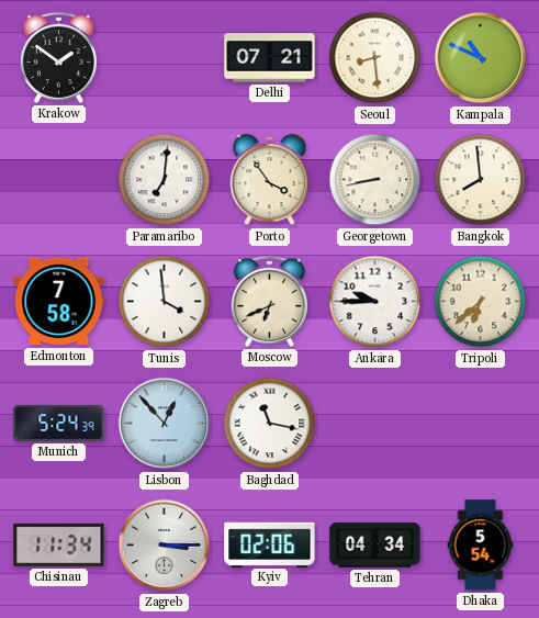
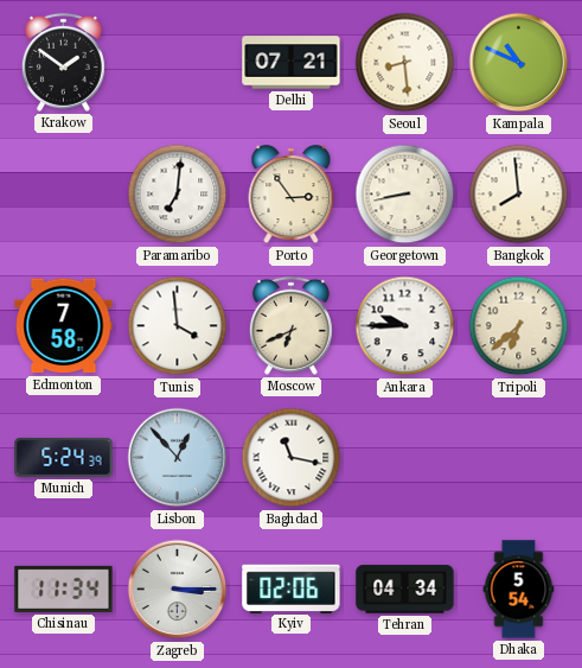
Porto: 3:54 -> 2:54
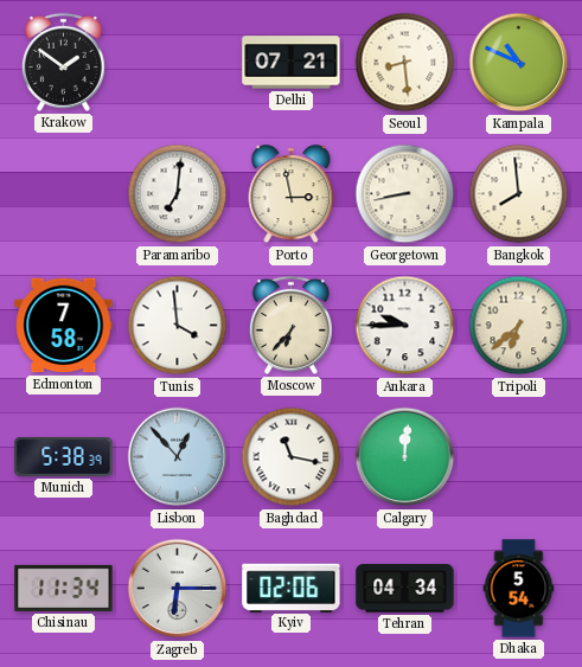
Porto: 2:54 -> 2:58
Moscow: 6:41 -> 6:37
Munich: 5:24 -> 5:38
Calgary: none -> 12:01
Zagreb: 3:15 -> 6:15
